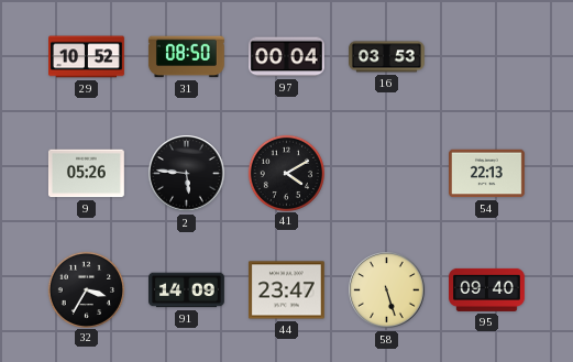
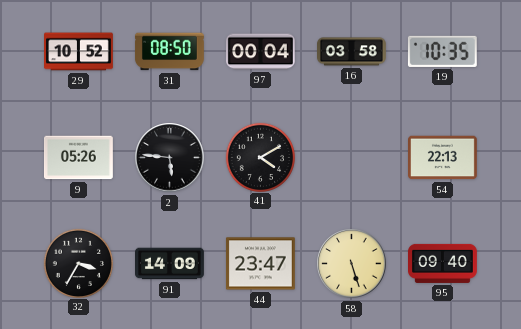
16: 03:53 -> 03:58
19: none -> 10:35
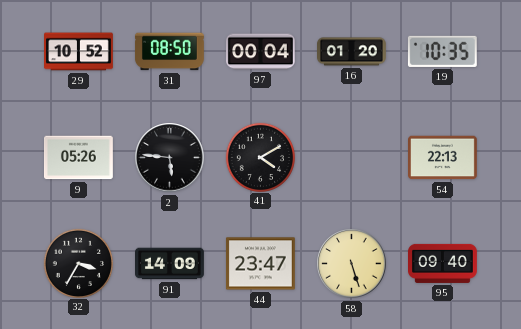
16: 03:58 -> 01:20
